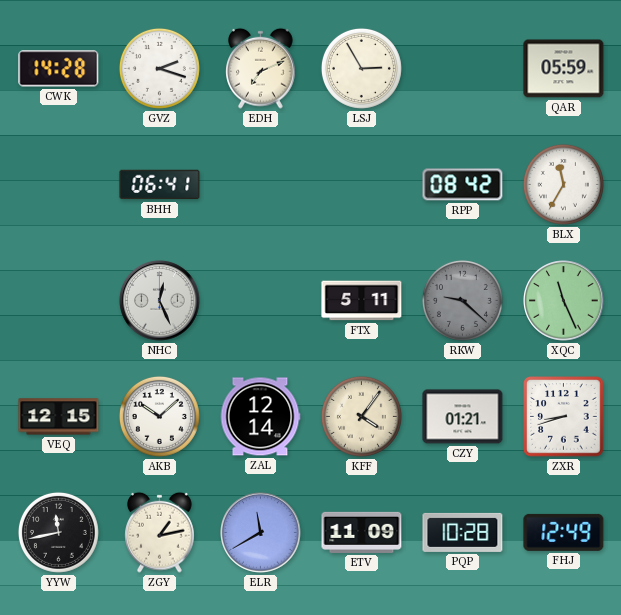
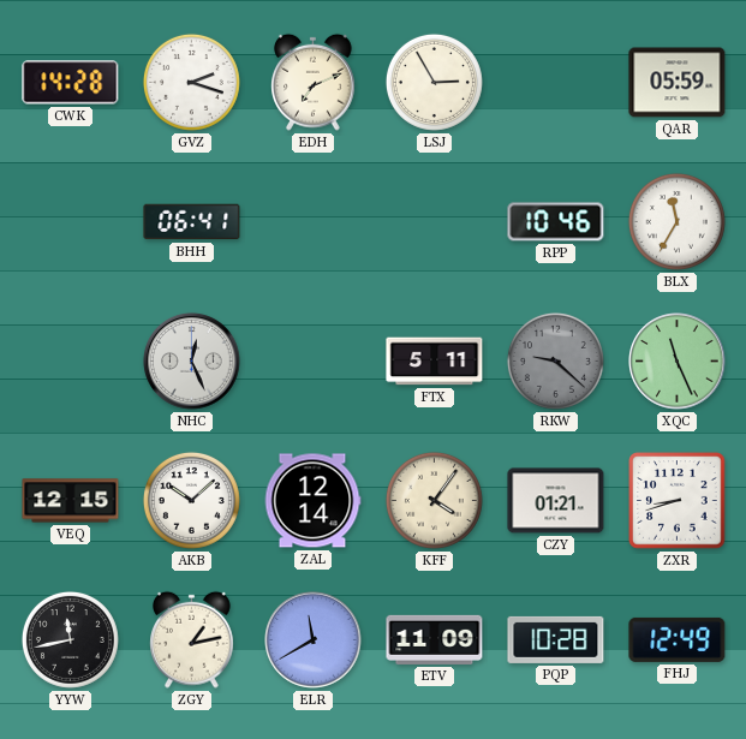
RPP: 08:42 -> 10:46
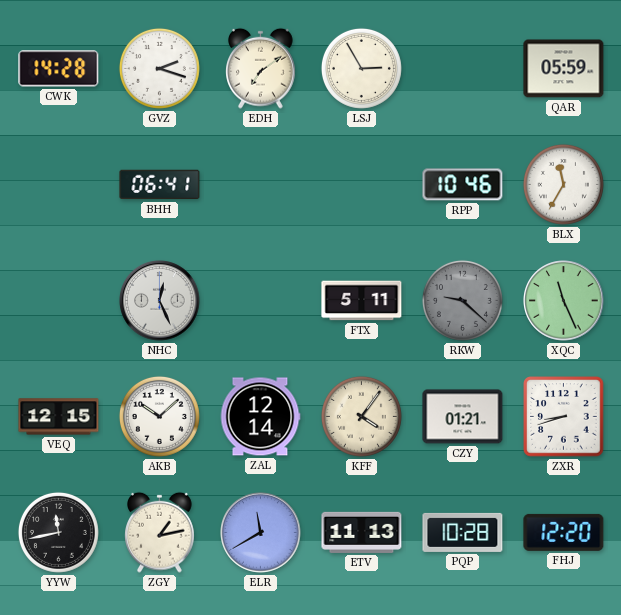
EDH: 7:11 -> 7:09
ETV: 11:09 -> 11:13
FHJ: 12:49 -> 12:20
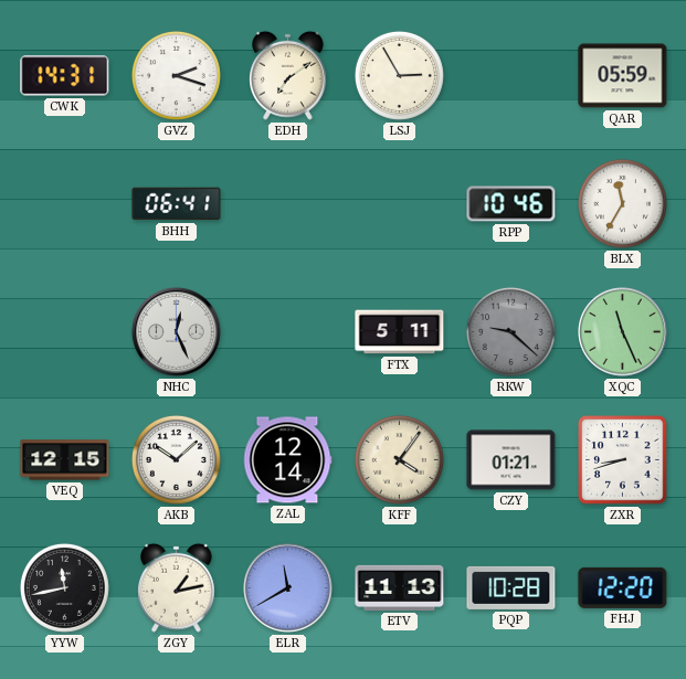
CWK: 14:28 -> 14:31
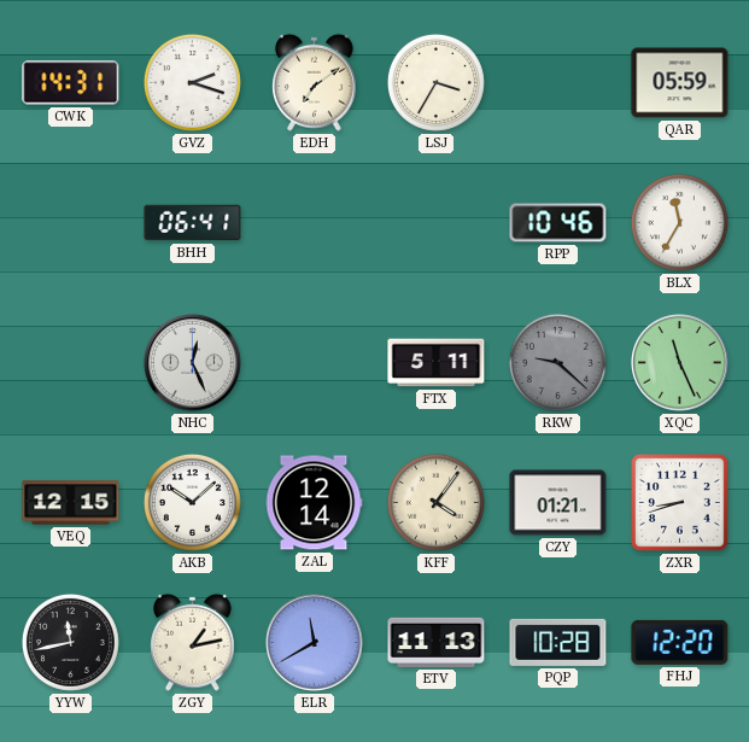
LSJ: 2:55 -> 3:35
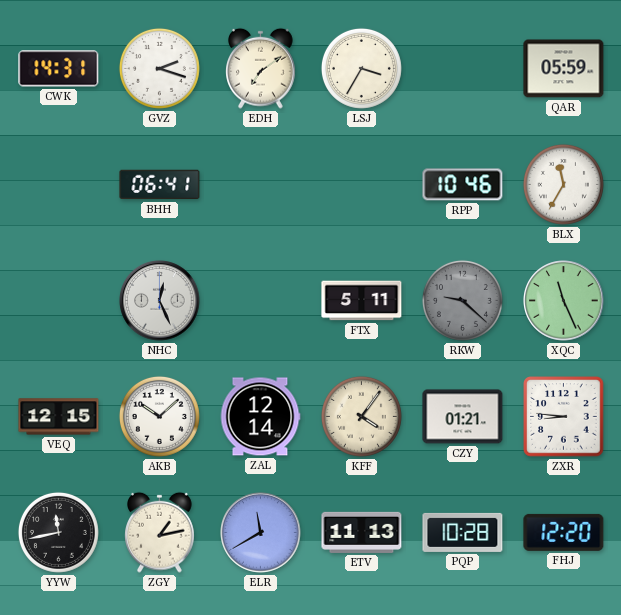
ZXR: 8:42 -> 8:46
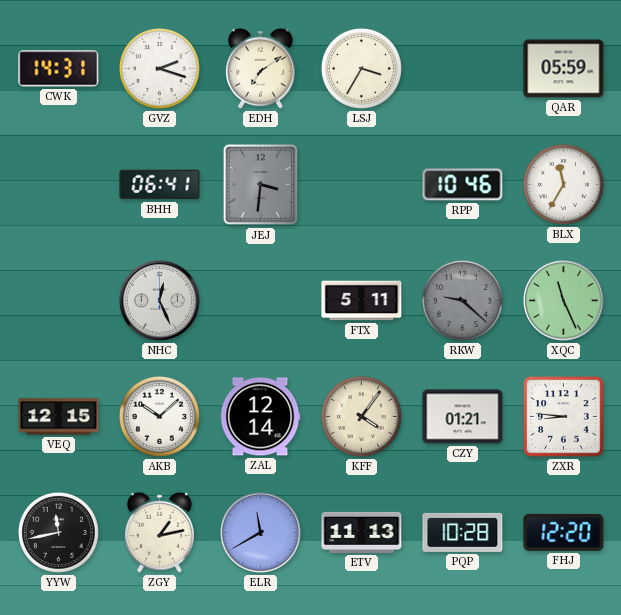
JEJ: none -> 3:31
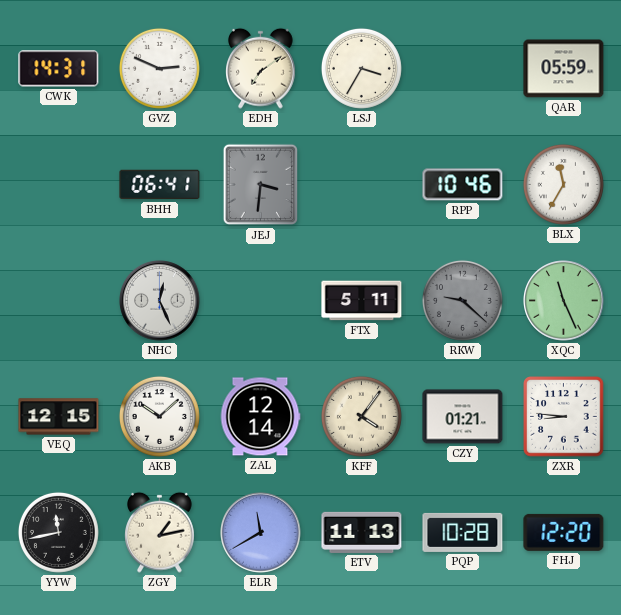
GVZ: 2:18 -> 2:49
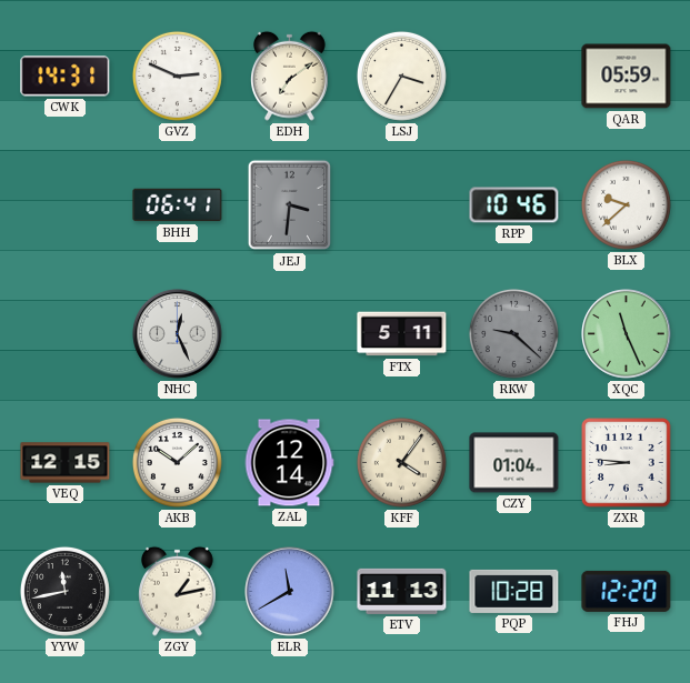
BLX: 11:35 -> 9:38
CZY: 01:21 -> 01:04
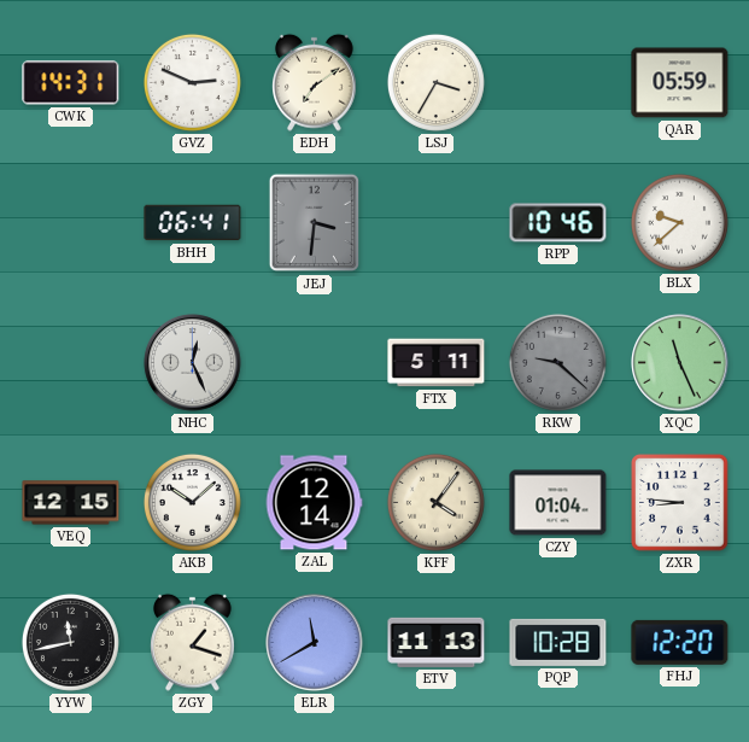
ZGY: 1:13 -> 1:18
